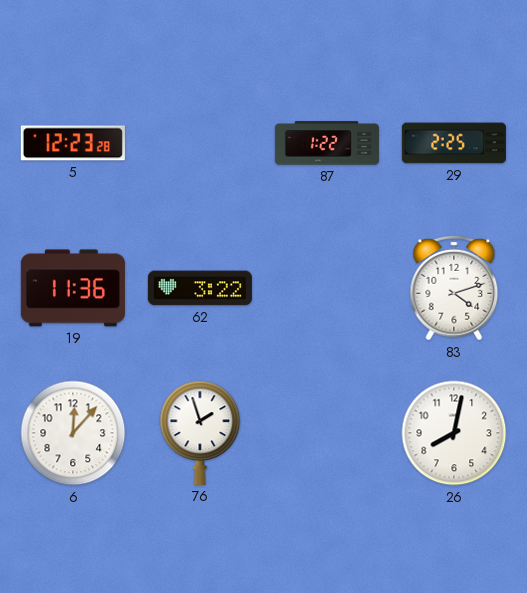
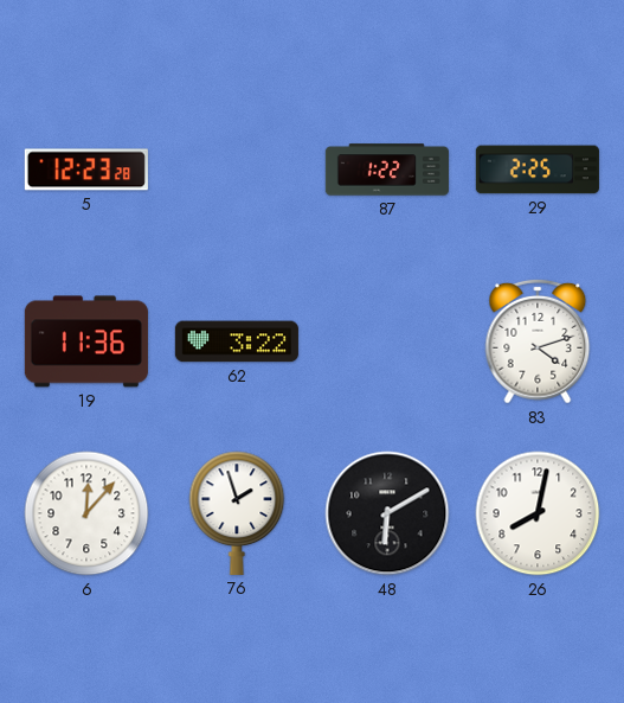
48: none -> 6:10
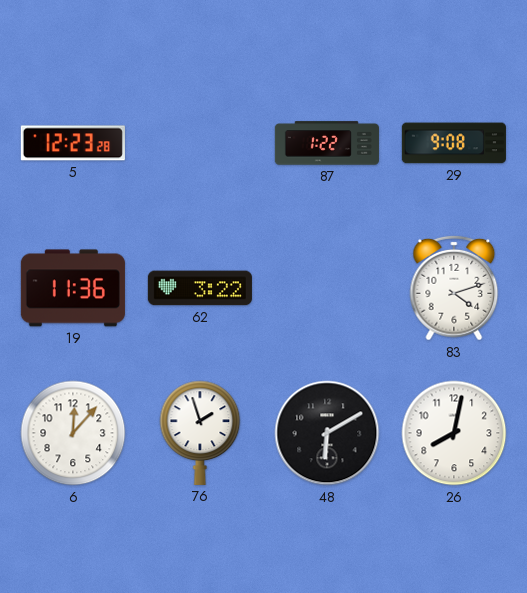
29: 2:25 -> 9:08
